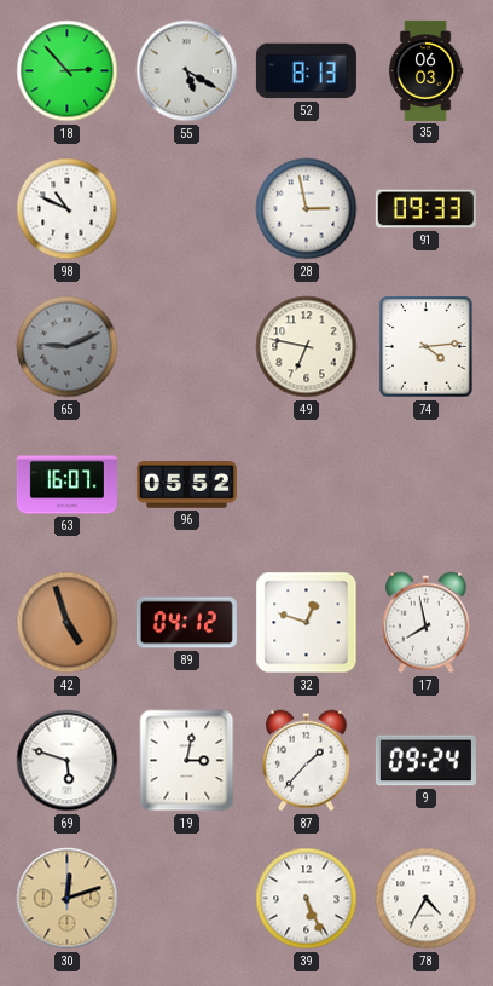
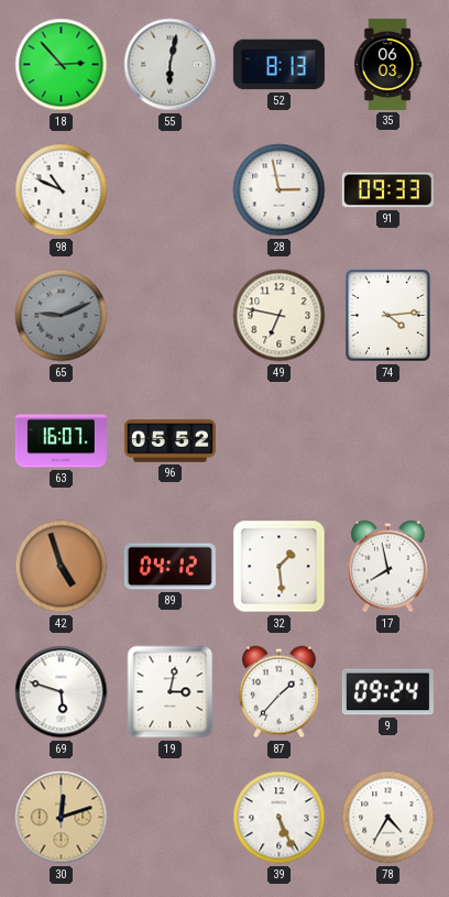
55: 5:20 -> 6:02
32: 12:48 -> 1:29
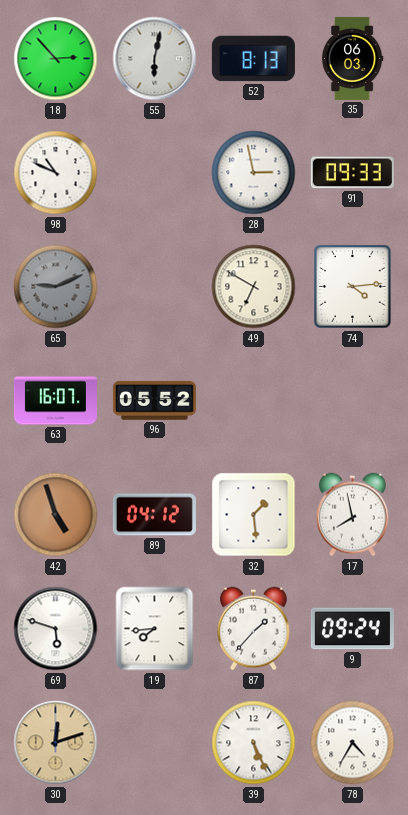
49: 6:47 -> 6:50
19: 3:02 -> 7:44
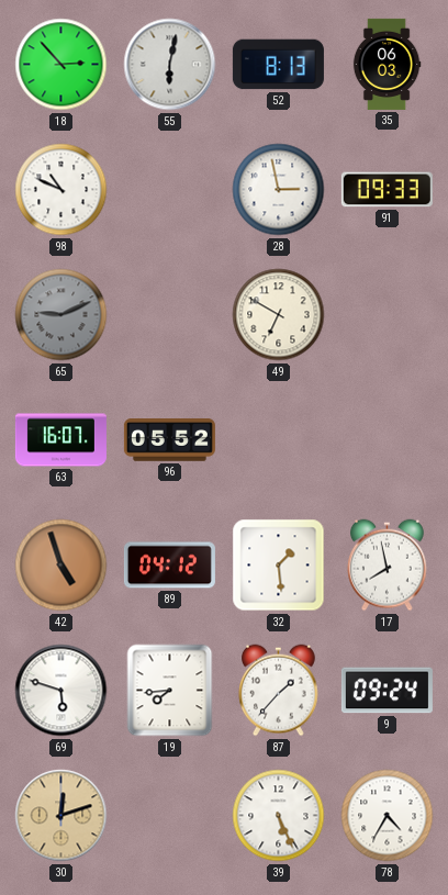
74: 4:14 -> none
